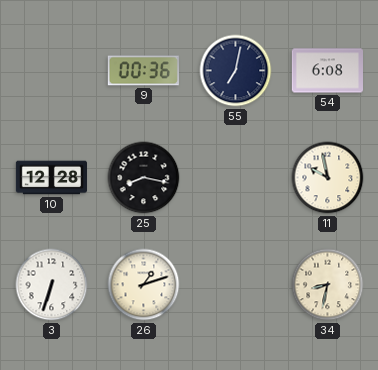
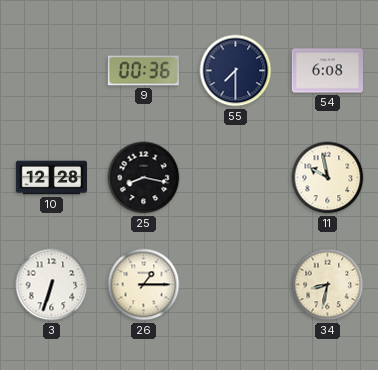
55: 7:02 -> 7:30
26: 1:12 -> 1:15
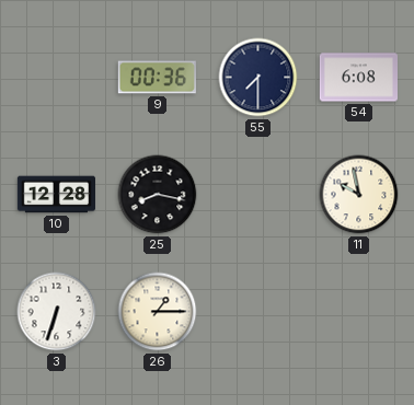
34: 8:32 -> none
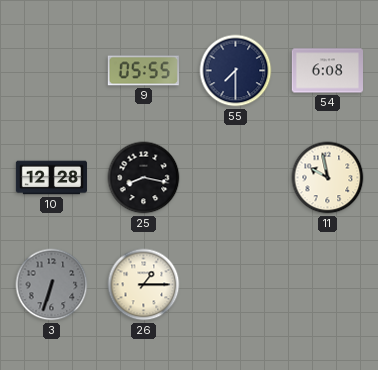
9: 00:36 -> 05:55
3 dial: white -> grey
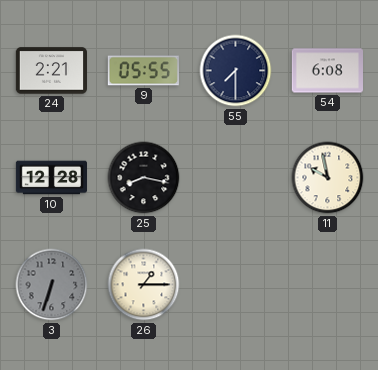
24: none -> 2:21
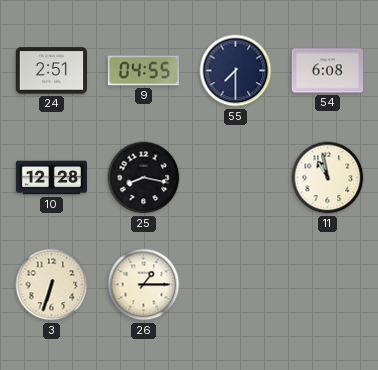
24: 2:21 -> 2:51
9: 05:55 -> 04:55
11: 9:58 -> 10:58
3 dial: grey -> cream
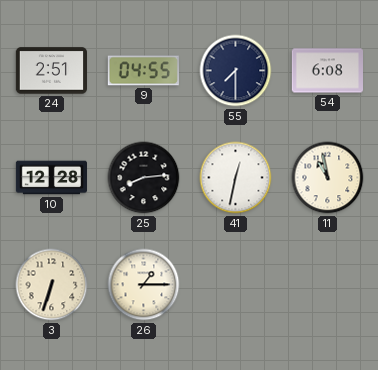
25: 8:17 -> 8:14
41: none -> 12:32
